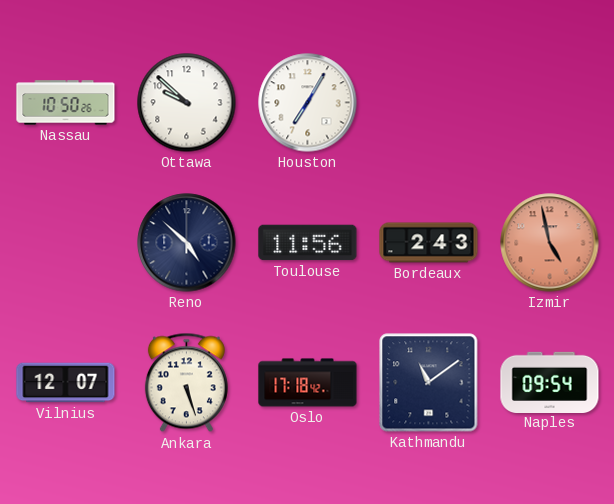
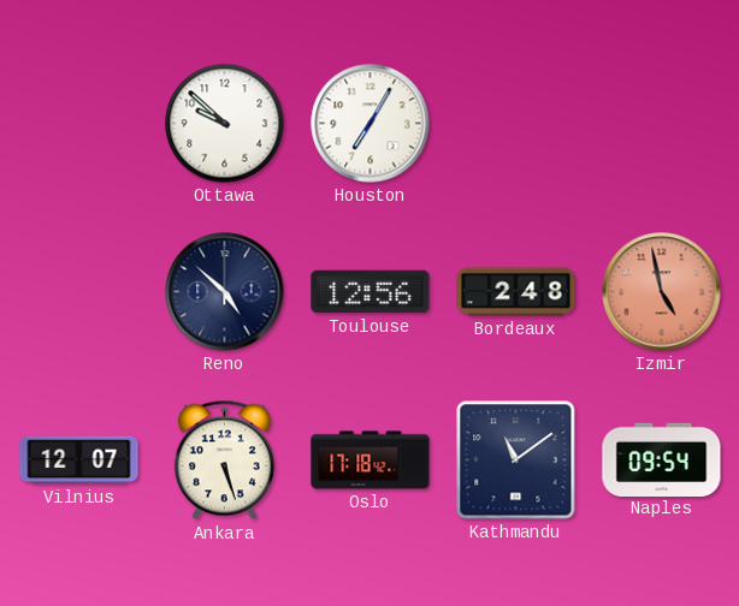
Nassau: 10:50 -> none
Toulouse: 11:56 -> 12:56
Bordeaux: 2:43 -> 2:48
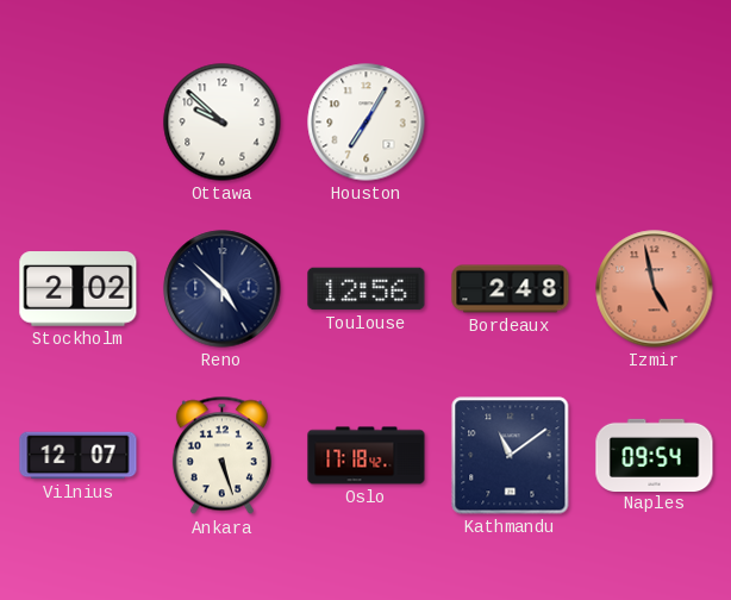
Stockholm: none -> 2:02
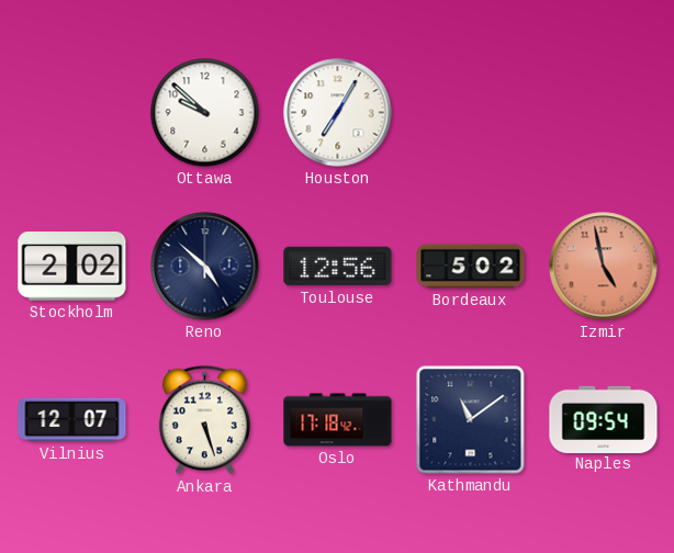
Bordeaux: 2:48 -> 5:02
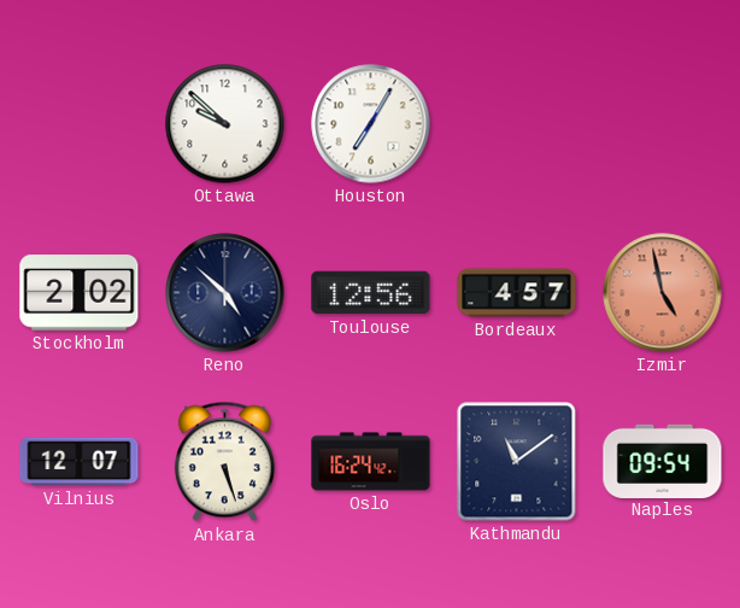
Bordeaux: 5:02 -> 4:57
Oslo: 17:18 -> 16:24
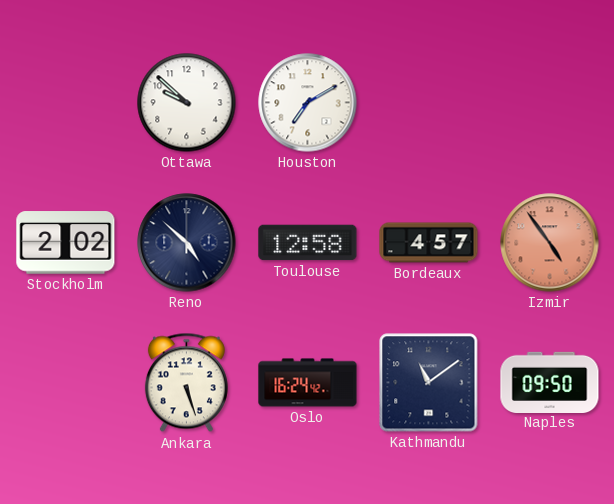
Houston: 7:05 -> 7:10
Toulouse: 12:56 -> 12:58
Izmir: 4:58 -> 4:54
Vilnius: 12:07 -> none
Naples: 09:54 -> 09:50
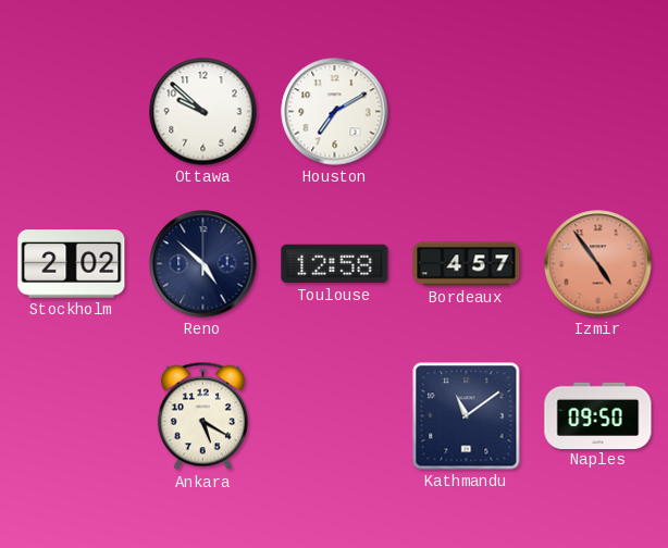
Ankara: 5:27 -> 5:20
Oslo: 16:24 -> none
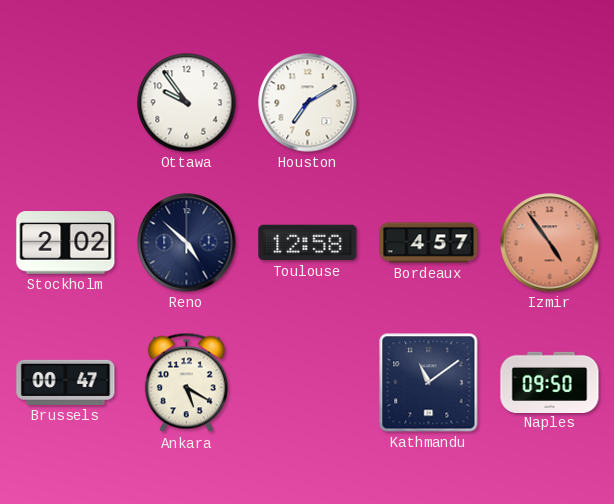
Ottawa: 9:52 -> 9:54
Brussels: none -> 00:47
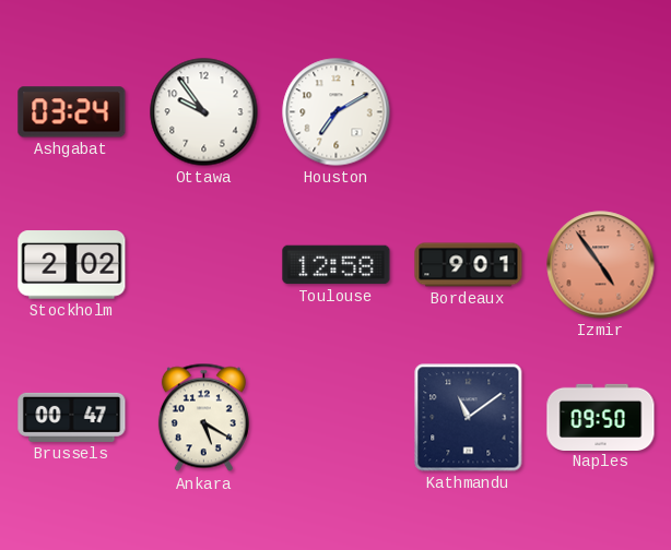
Ashgabat: none -> 03:24
Reno: 4:52 -> none
Bordeaux: 4:57 -> 9:01
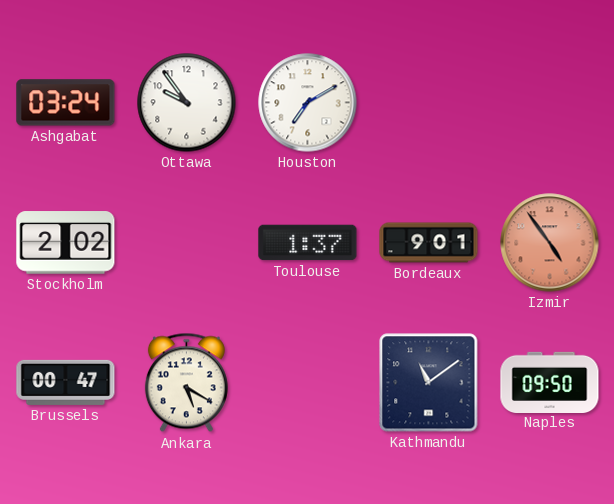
Toulouse: 12:58 -> 1:37
